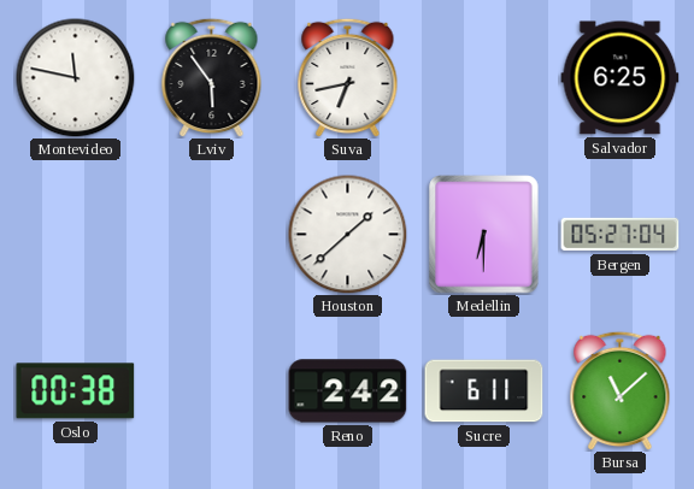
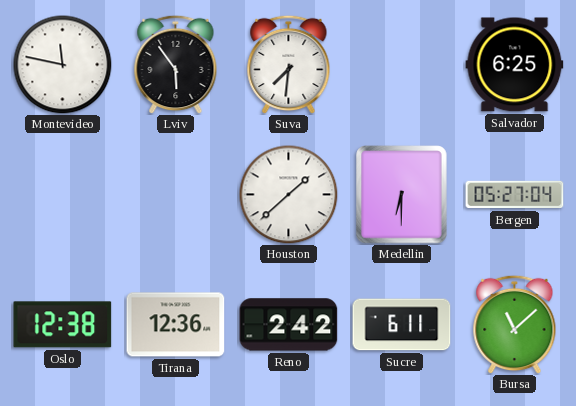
Suva: 6:43 -> 7:31
Oslo: 00:38 -> 12:38
Tirana: none -> 12:36
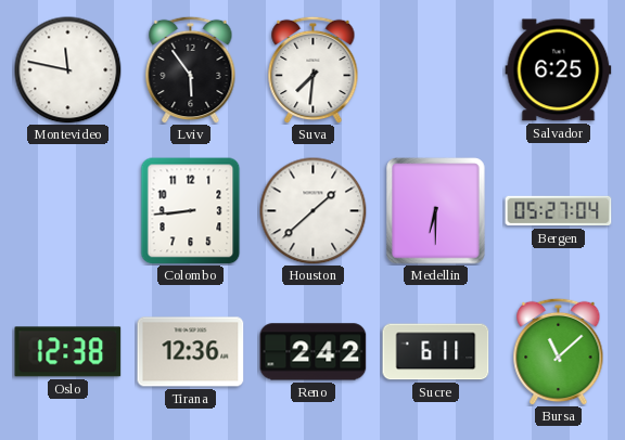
Colombo: none -> 8:44
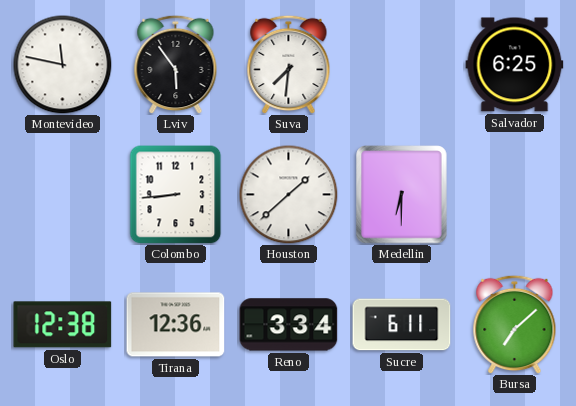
Bergen: 05:27 -> none
Reno: 2:42 -> 3:34
Bursa: 11:08 -> 7:08
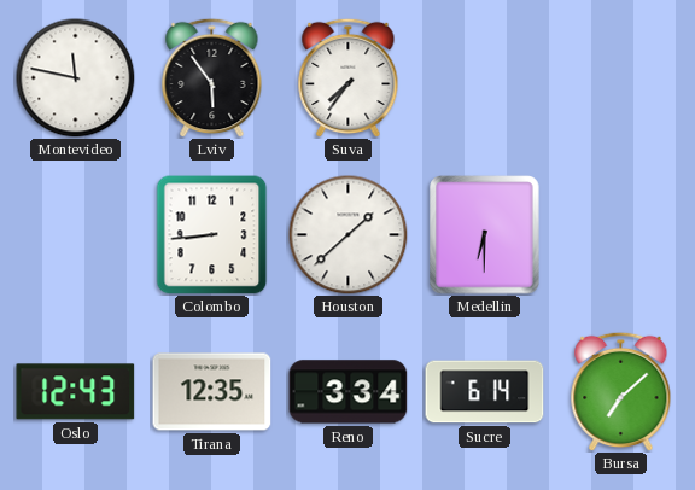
Suva: 7:31 -> 7:36
Salvador: 6:25 -> none
Oslo: 12:38 -> 12:43
Tirana: 12:36 -> 12:35
Sucre: 6:11 -> 6:14
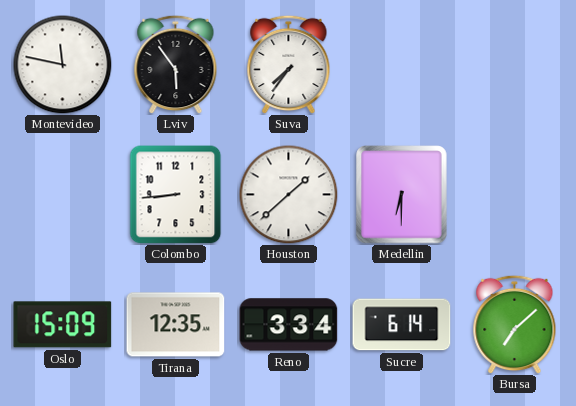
Oslo: 12:43 -> 15:09
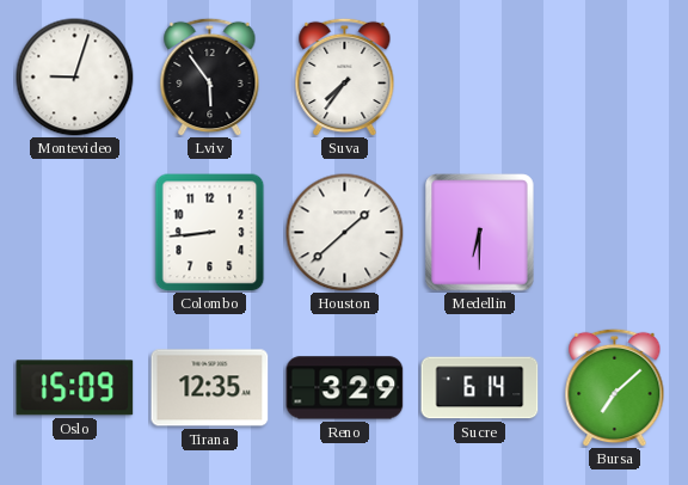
Montevideo: 11:47 -> 9:03
Reno: 3:34 -> 3:29
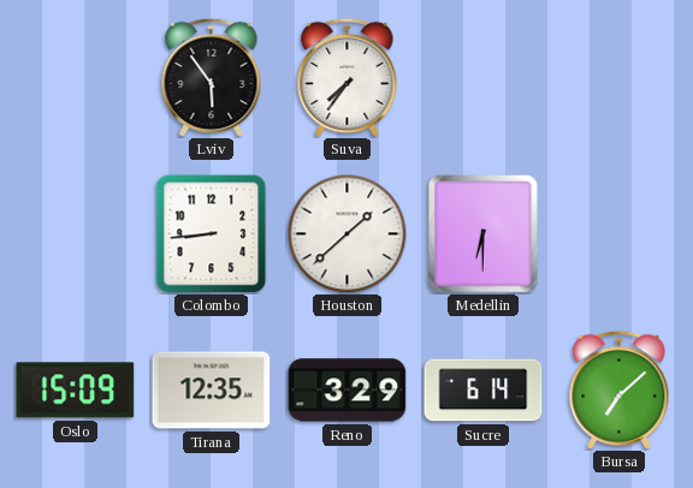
Montevideo: 9:03 -> none
